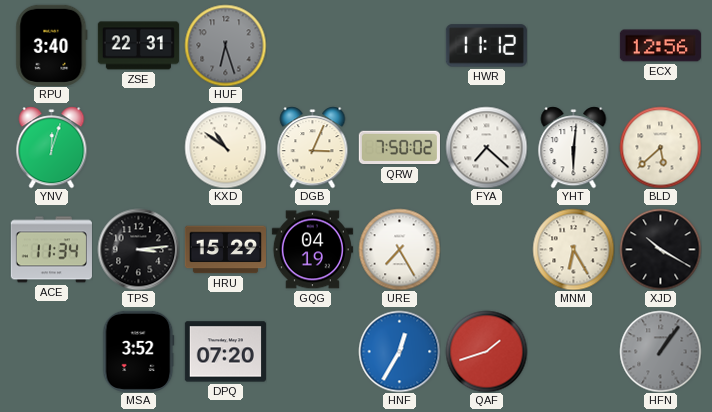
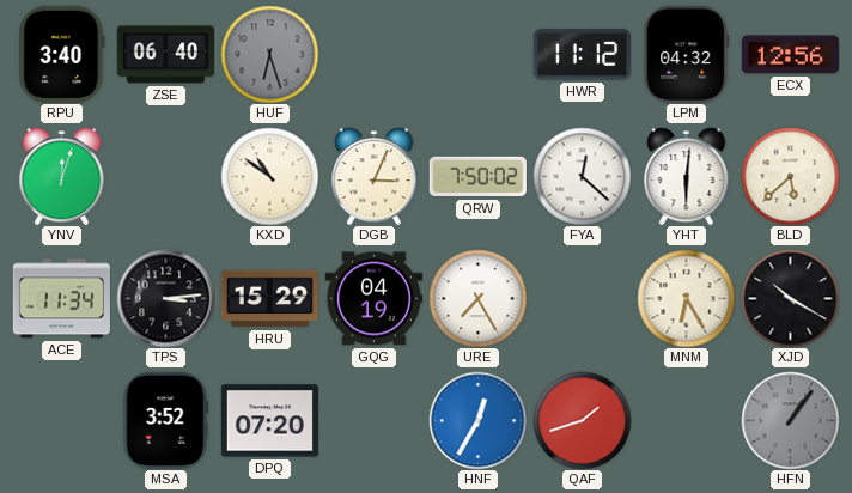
ZSE: 22:31 -> 06:40
LPM: none -> 04:32
FYA: 7:22 -> 12:22
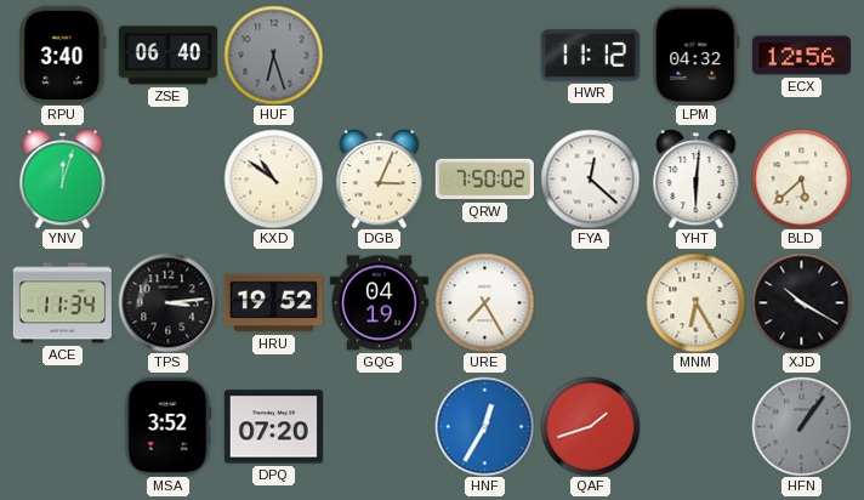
HRU: 15:29 -> 19:52
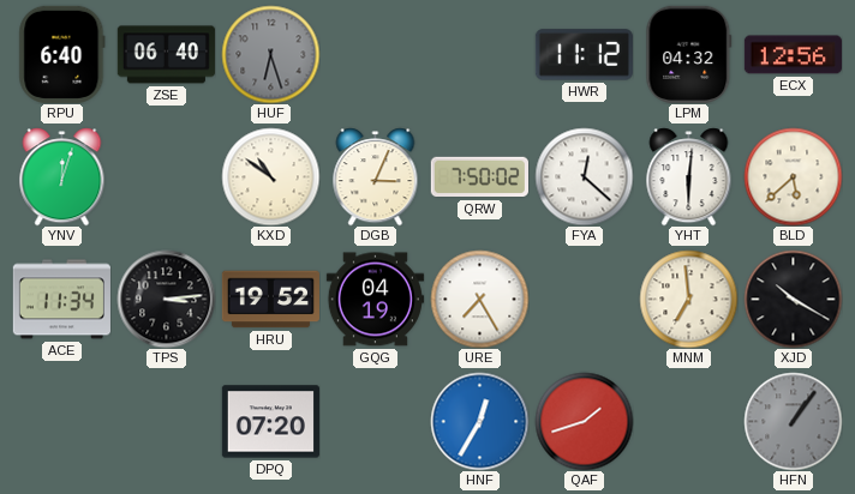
RPU: 3:40 -> 6:40
MNM: 6:25 -> 6:59
MSA: 3:52 -> none
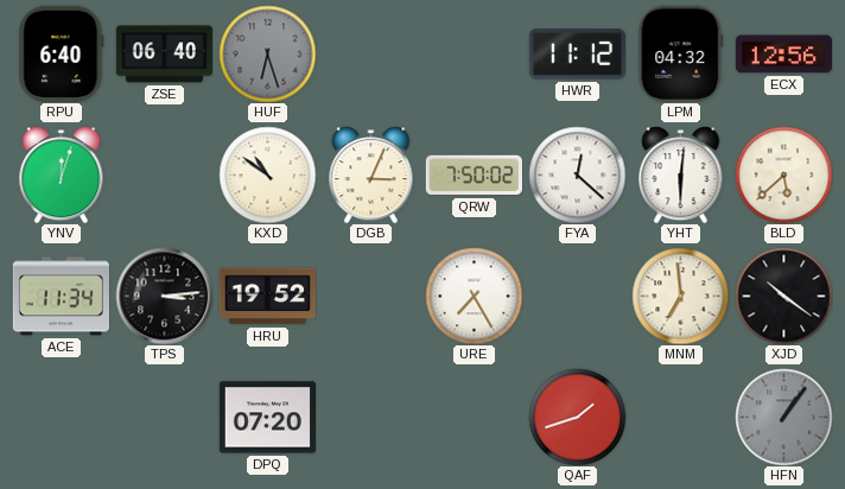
GQG: 04:19 -> none
XJD: 10:20 -> 10:21
HNF: 12:35 -> none
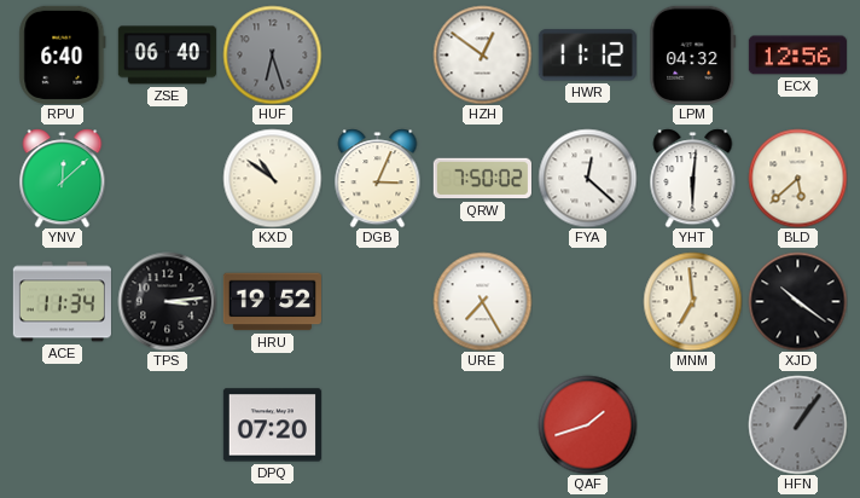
HZH: none -> 12:51
YNV: 12:03 -> 12:08
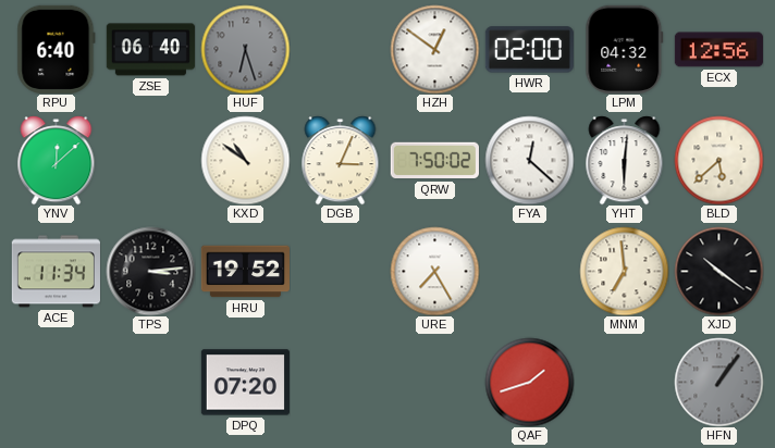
HWR: 11:12 -> 02:00
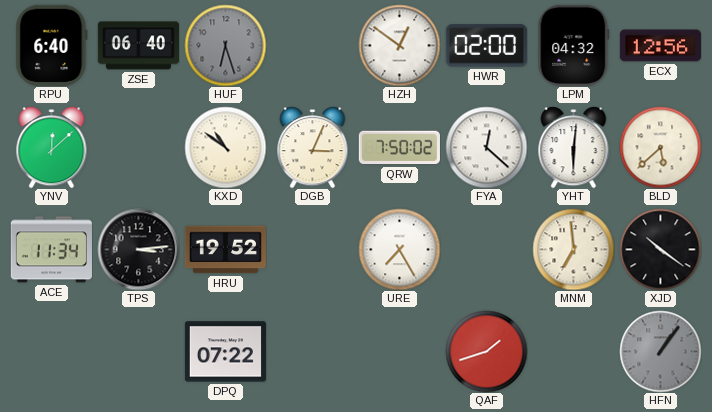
DPQ: 07:20 -> 07:22
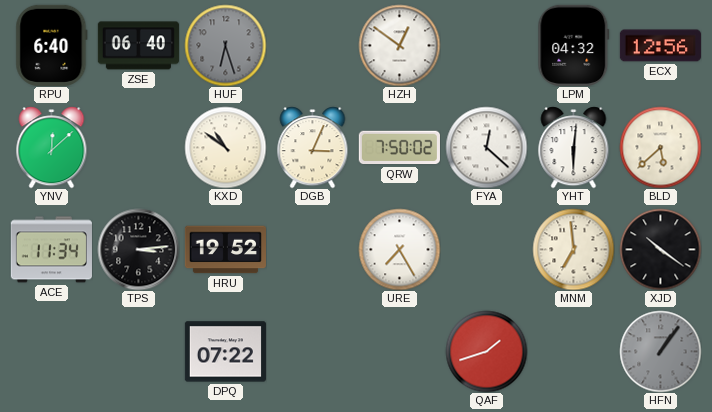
HWR: 02:00 -> none
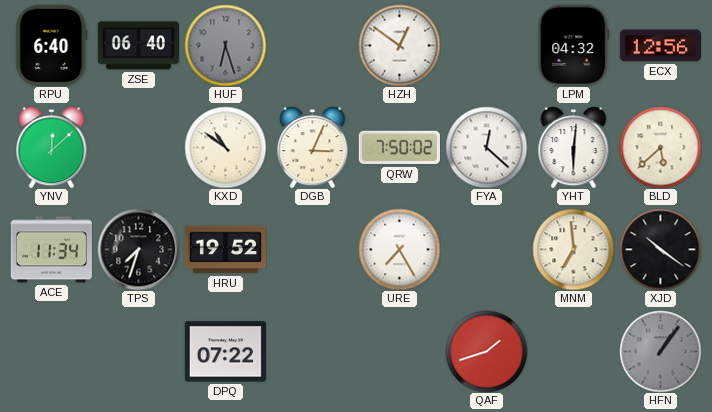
TPS: 3:14 -> 7:33
